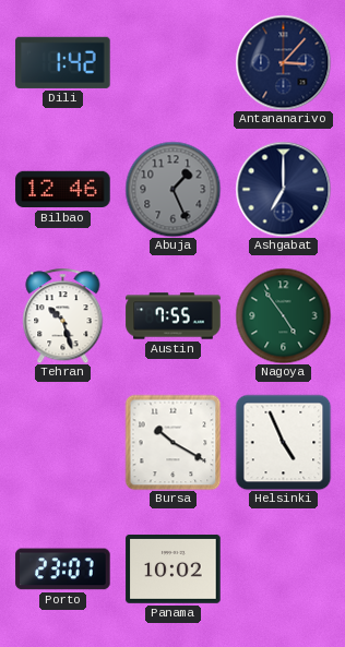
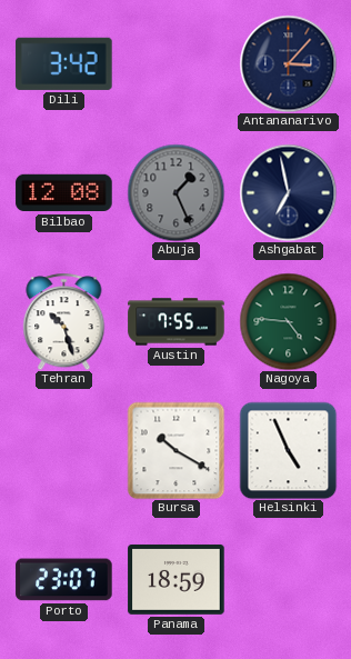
Dili: 1:42 -> 3:42
Bilbao: 12:46 -> 12:08
Ashgabat: 7:00 -> 6:58
Nagoya: 4:54 -> 4:46
Panama: 10:02 -> 18:59
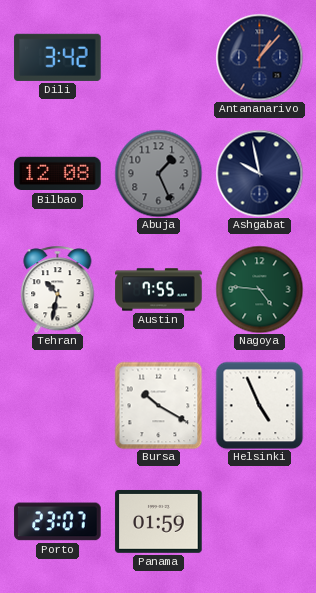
Antananarivo: 3:07 -> 1:07
Ashgabat: 6:58 -> 9:58
Tehran: 10:27 -> 10:32
Panama: 18:59 -> 01:59
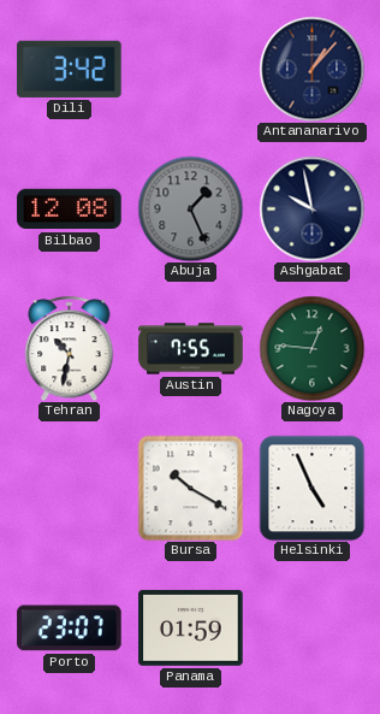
Nagoya: 4:46 -> 12:46
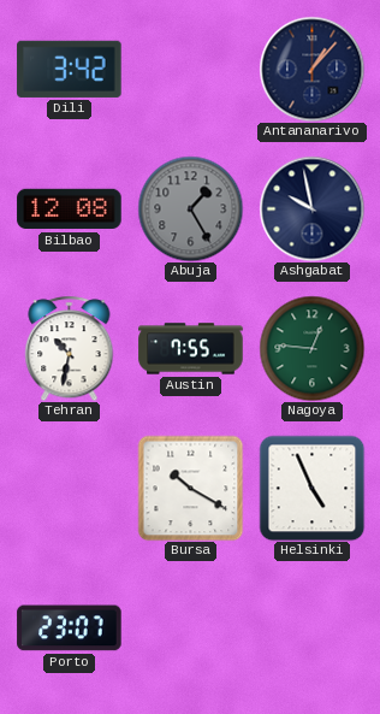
Abuja: 1:26 -> 1:25
Panama: 01:59 -> none
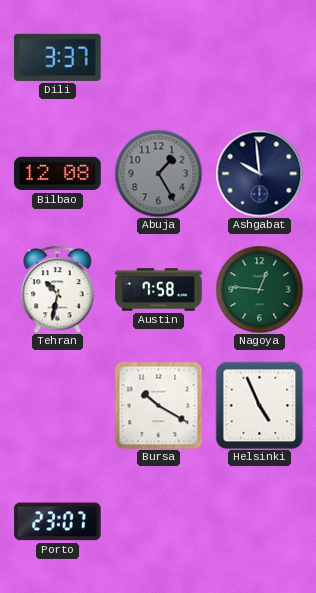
Dili: 3:42 -> 3:37
Antananarivo: 1:07 -> none
Ashgabat: 9:58 -> 9:59
Austin: 7:55 -> 7:58
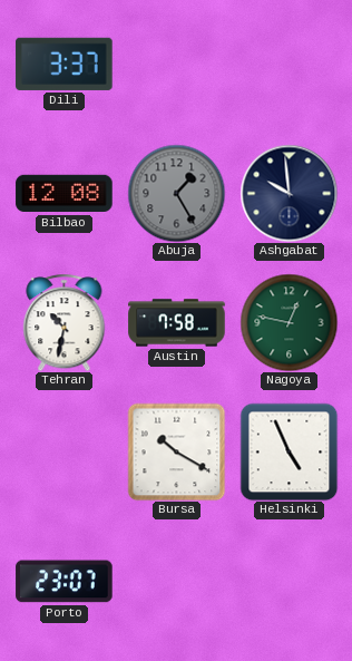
Nagoya: 12:46 -> 12:47
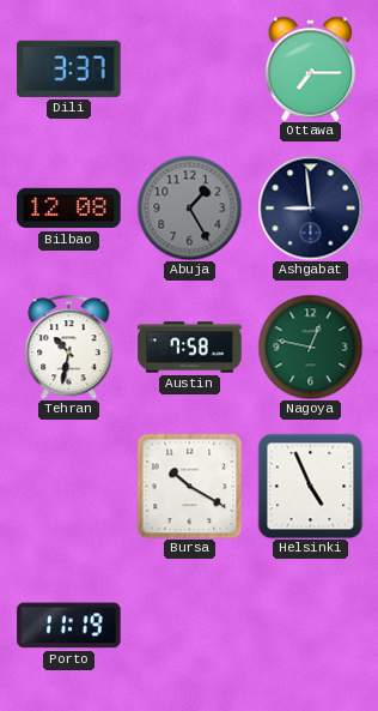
Ottawa: none -> 7:15
Ashgabat: 9:59 -> 8:59
Porto: 23:07 -> 11:19
